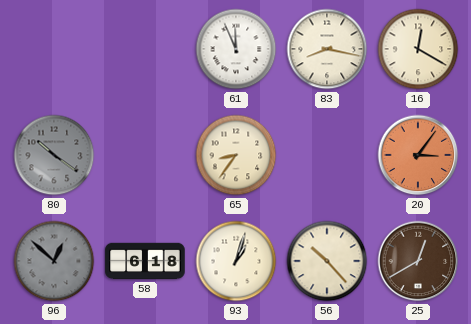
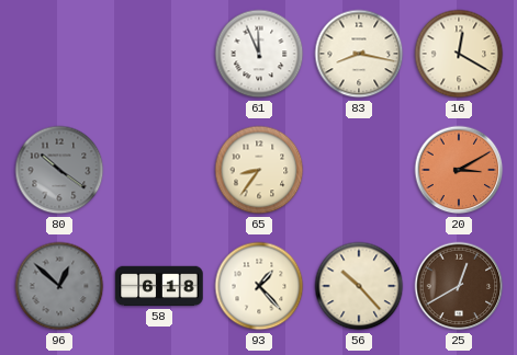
20: 3:06 -> 3:10
93: 1:03 -> 1:23
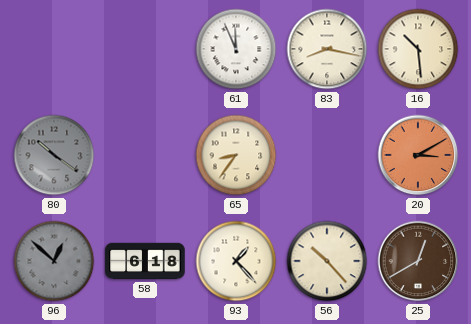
16: 12:20 -> 10:29
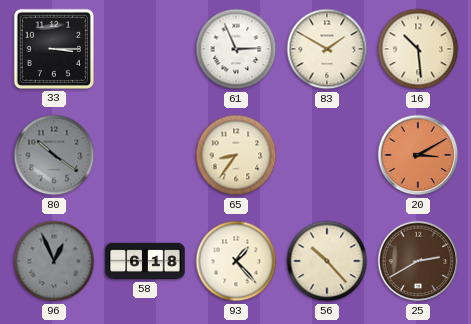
33: none -> 3:15
61: 11:56 -> 2:56
83: 8:17 -> 1:50
96: 12:52 -> 12:56
25: 12:40 -> 2:40
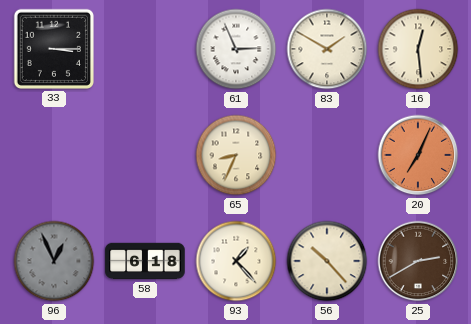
16: 10:29 -> 12:29
80: 10:21 -> none
65: 8:36 -> 8:34
20: 3:10 -> 7:04
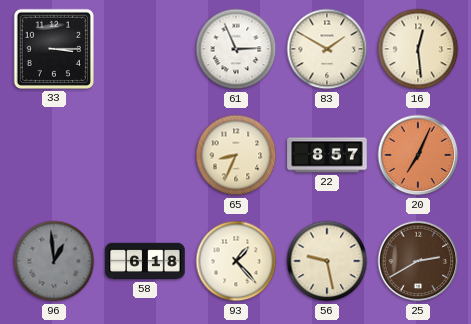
22: none -> 8:57
96: 12:56 -> 12:59
56: 10:23 -> 9:28
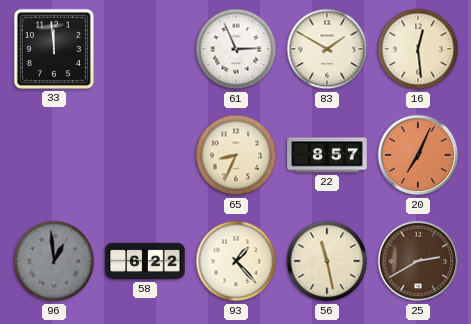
33: 3:15 -> 11:59
58: 6:18 -> 6:22
56: 9:28 -> 11:28
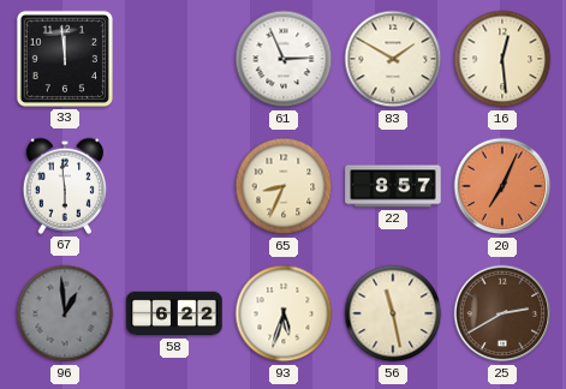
67: none -> 5:59
93: 1:23 -> 5:33
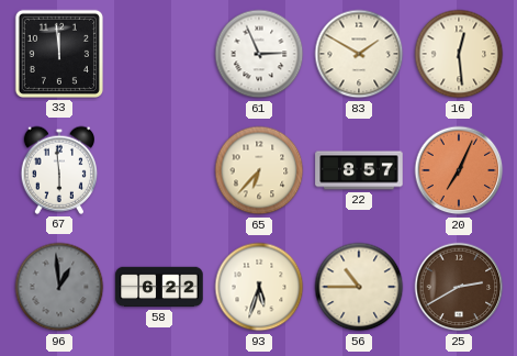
65: 8:34 -> 6:37
56: 11:28 -> 10:45
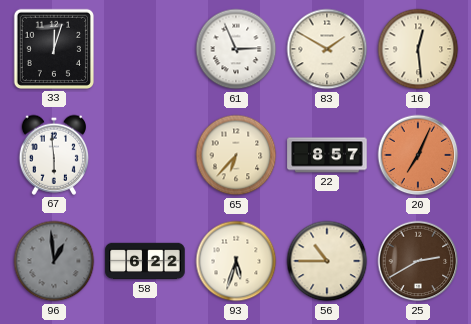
33: 11:59 -> 12:03
